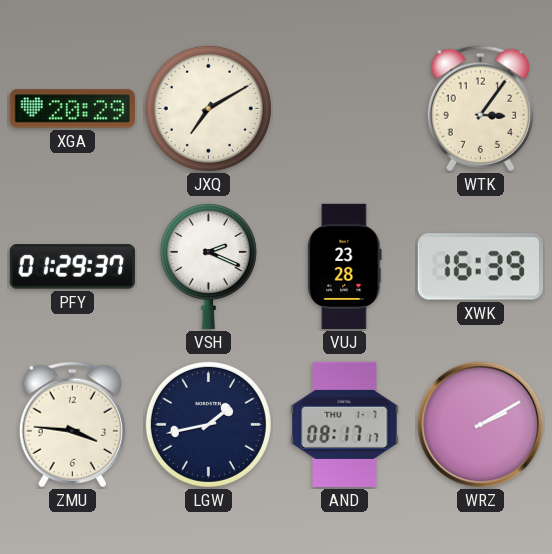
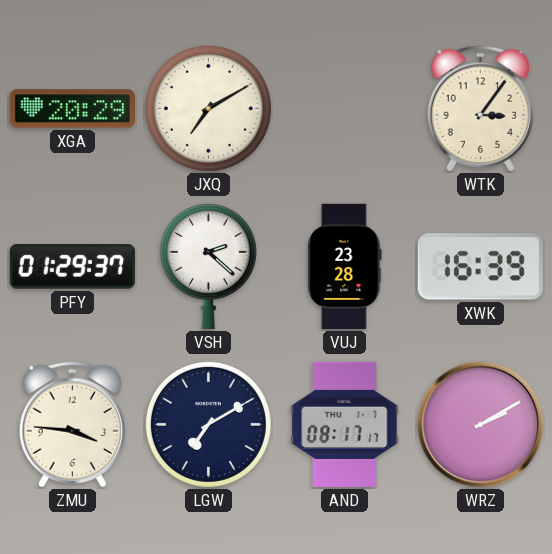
VSH: 2:19 -> 2:22
LGW: 1:43 -> 7:10
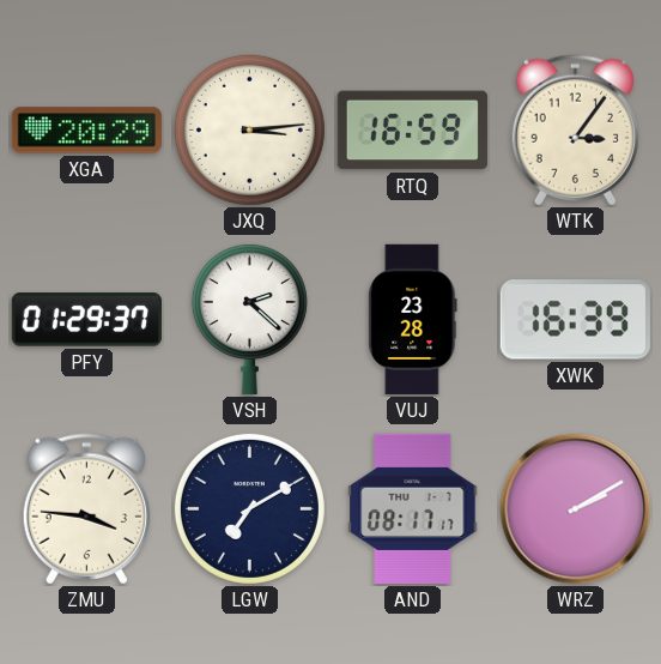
JXQ: 7:10 -> 3:14
RTQ: none -> 16:59
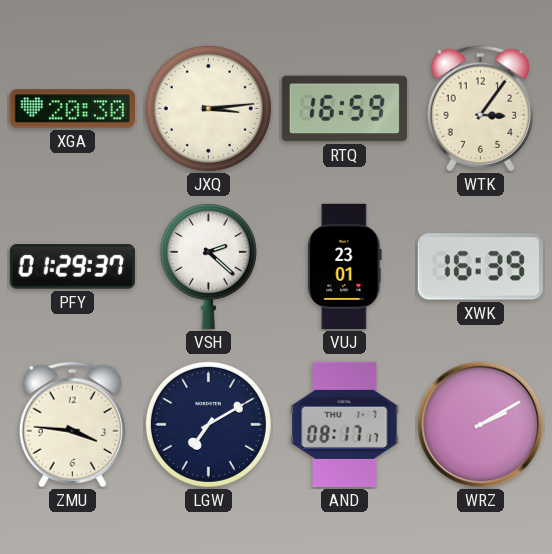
XGA: 20:29 -> 20:30
VUJ: 23:28 -> 23:01
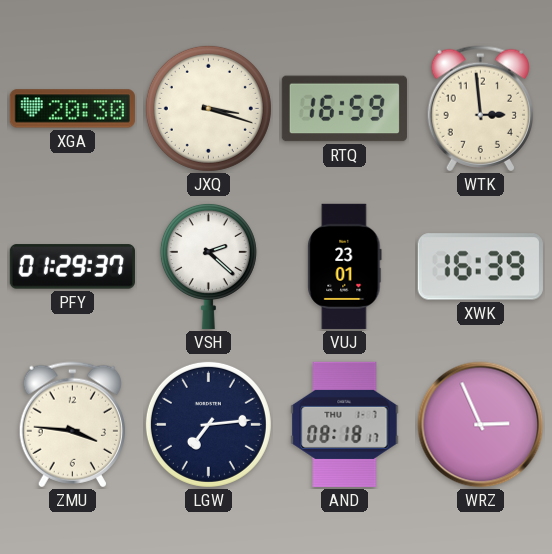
JXQ: 3:14 -> 3:18
WTK: 3:06 -> 2:59
LGW: 7:10 -> 7:14
AND: 08:17 -> 08:18
WRZ: 2:10 -> 2:56
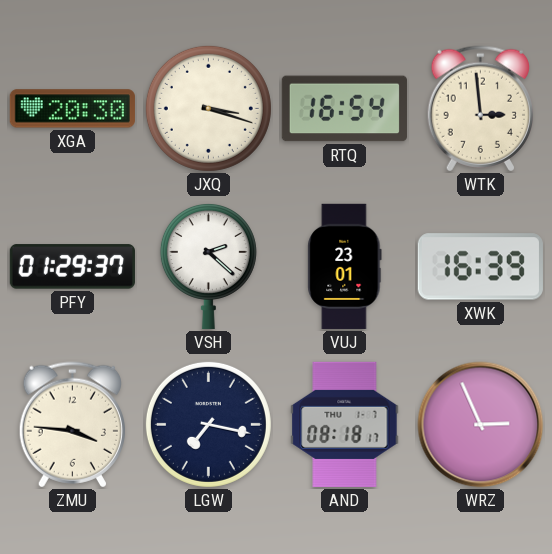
RTQ: 16:59 -> 16:54
LGW: 7:14 -> 7:17
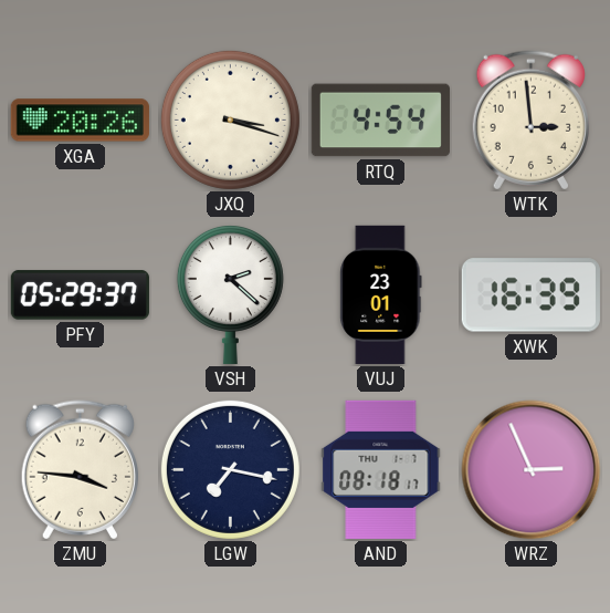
XGA: 20:30 -> 20:26
RTQ: 16:54 -> 4:54
PFY: 01:29 -> 05:29
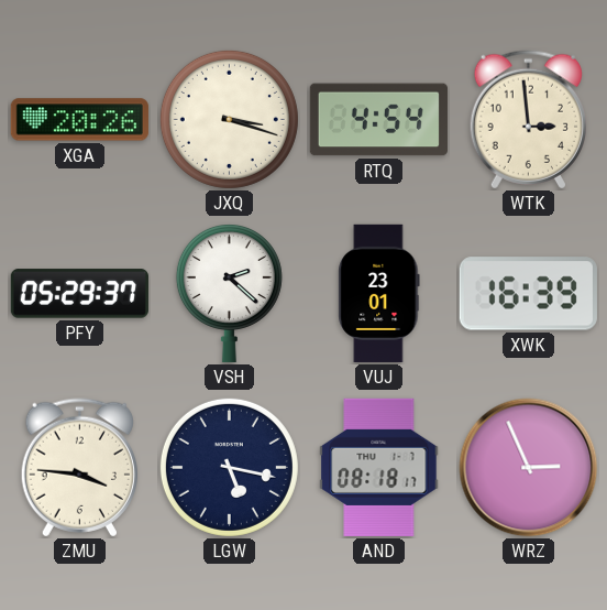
LGW: 7:17 -> 5:17
